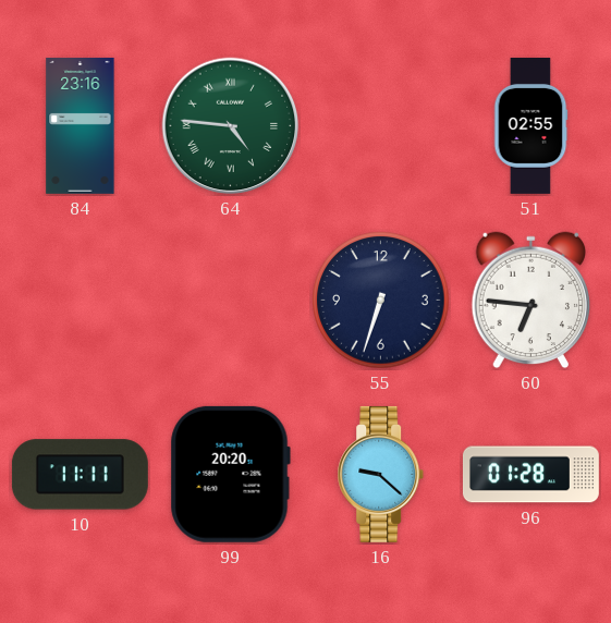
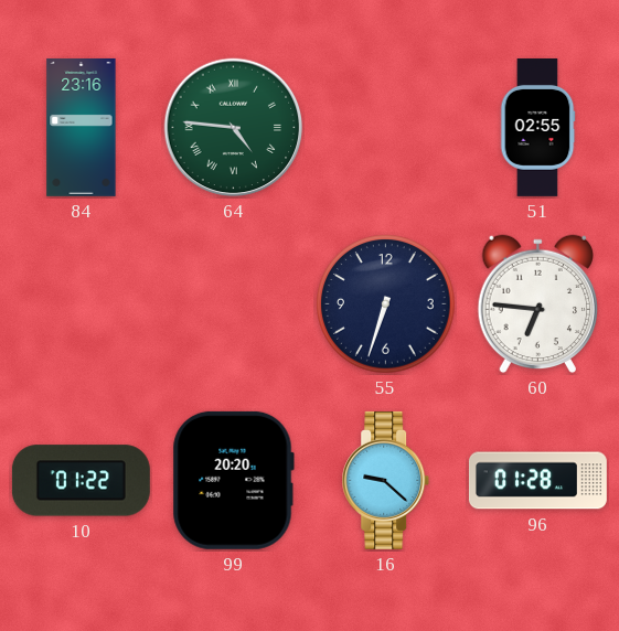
10: 11:11 -> 01:22
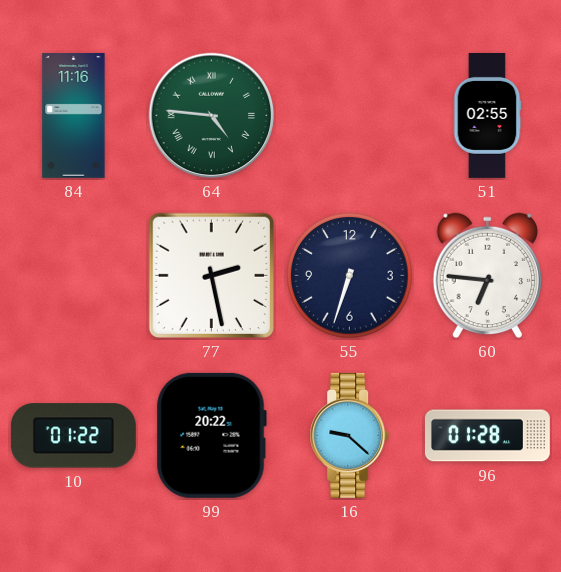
84: 23:16 -> 11:16
77: none -> 2:28
99: 20:20 -> 20:22
